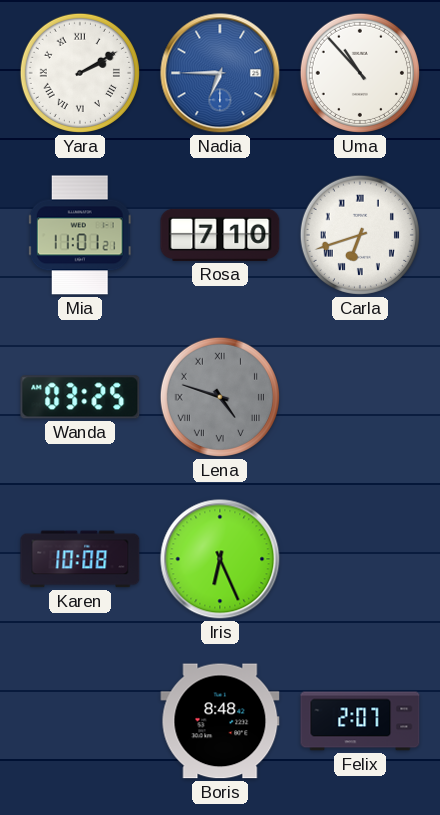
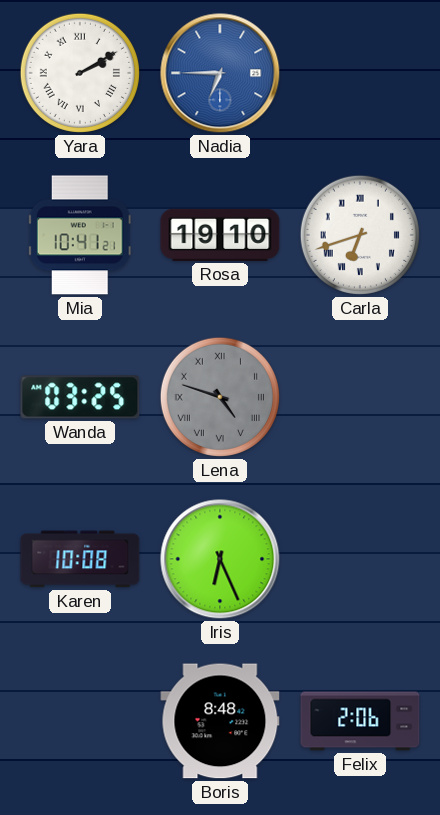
Uma: 10:53 -> none
Mia: 11:01 -> 10:41
Rosa: 7:10 -> 19:10
Felix: 2:07 -> 2:06
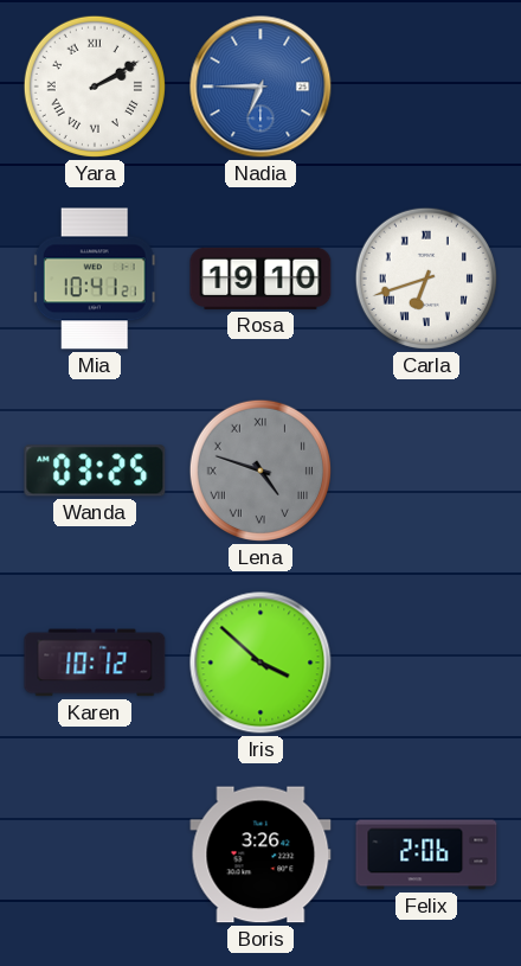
Karen: 10:08 -> 10:12
Iris: 6:26 -> 3:52
Boris: 8:48 -> 3:26
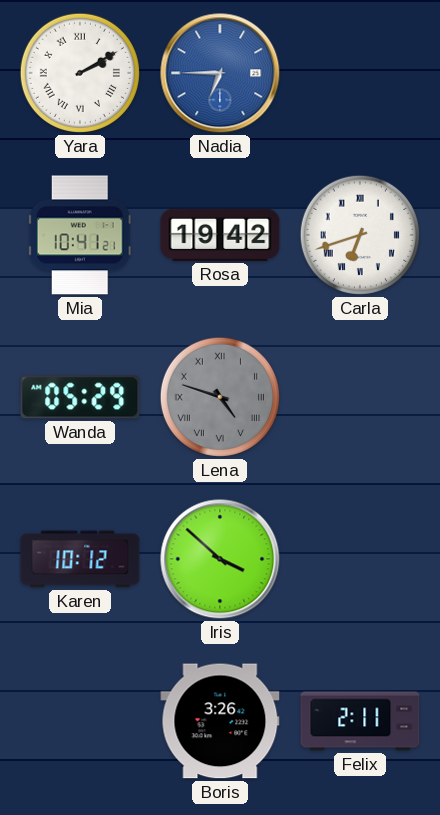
Rosa: 19:10 -> 19:42
Wanda: 03:25 -> 05:29
Felix: 2:06 -> 2:11
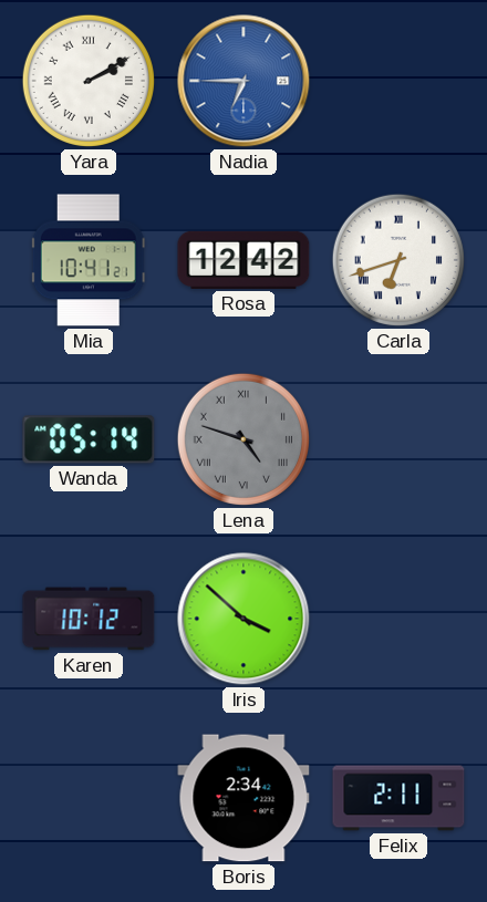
Rosa: 19:42 -> 12:42
Wanda: 05:29 -> 05:14
Boris: 3:26 -> 2:34
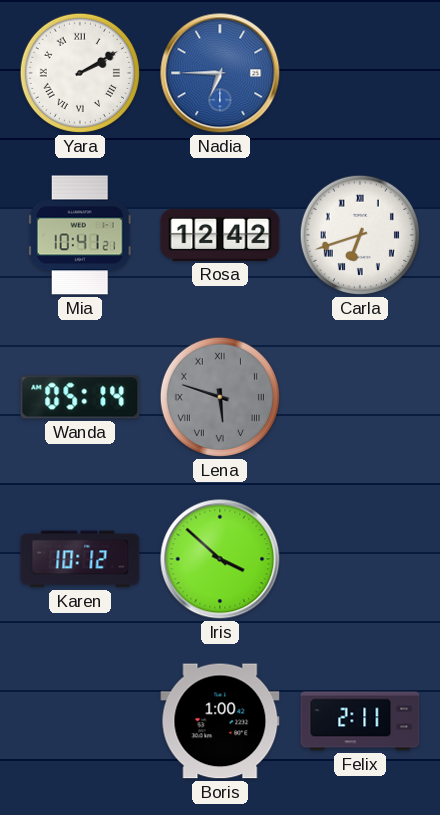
Lena: 4:48 -> 5:48
Boris: 2:34 -> 1:00
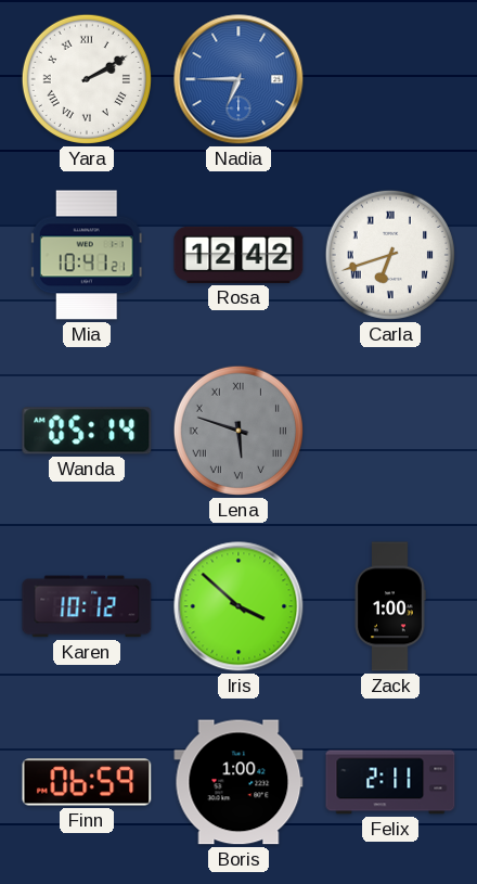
Zack: none -> 1:00
Finn: none -> 06:59
